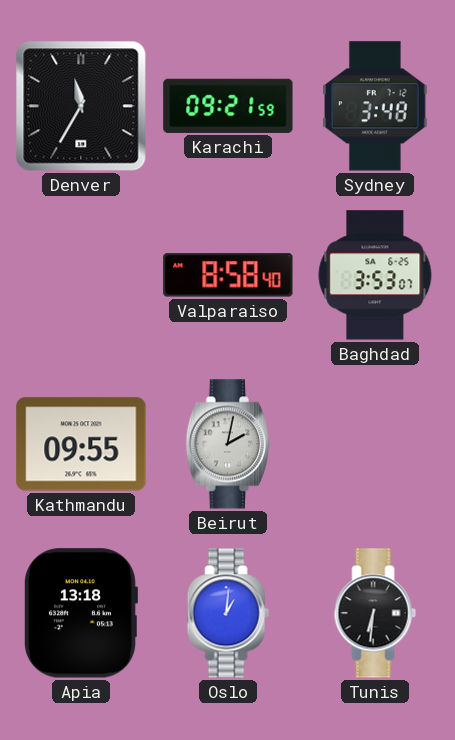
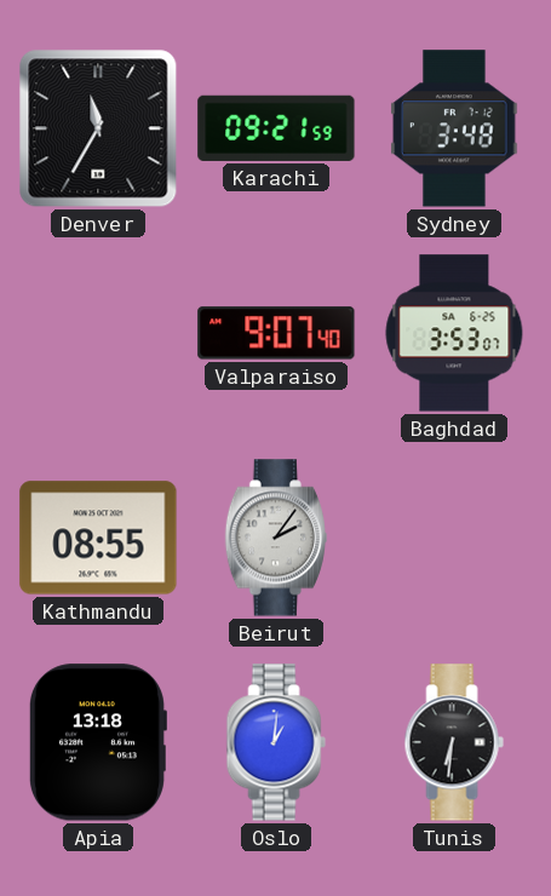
Valparaiso: 8:58 -> 9:07
Kathmandu: 09:55 -> 08:55
Beirut: 2:02 -> 2:06
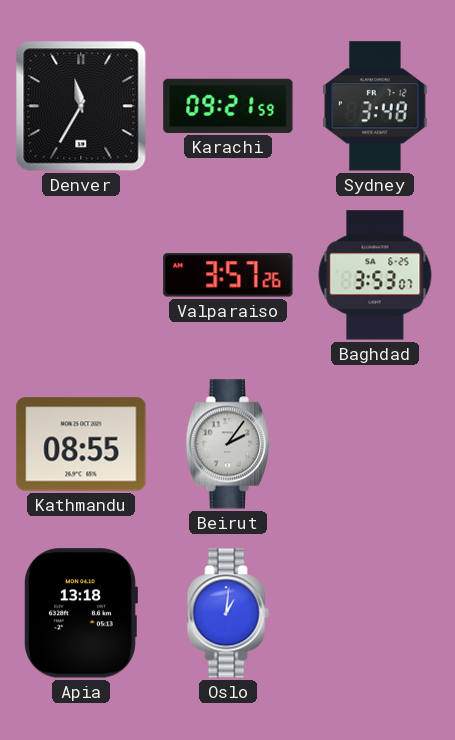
Valparaiso: 9:07 -> 3:57
Tunis: 6:31 -> none
